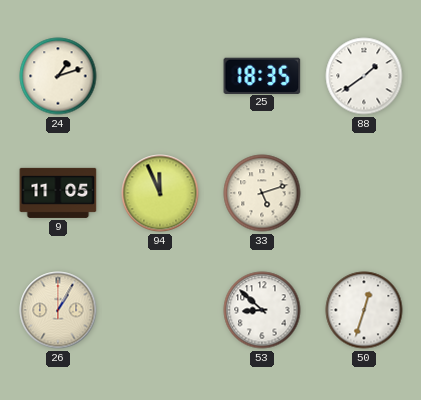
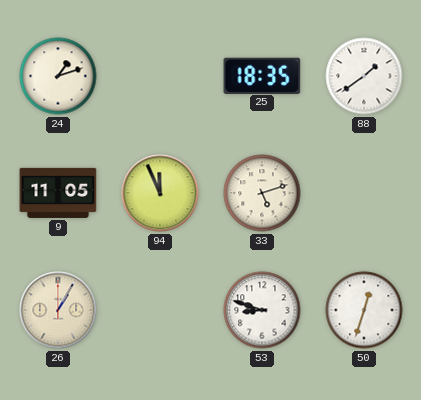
53: 8:52 -> 8:48
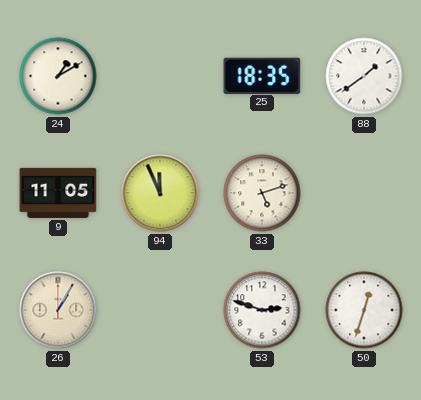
24: 1:12 -> 1:10
53: 8:48 -> 2:48
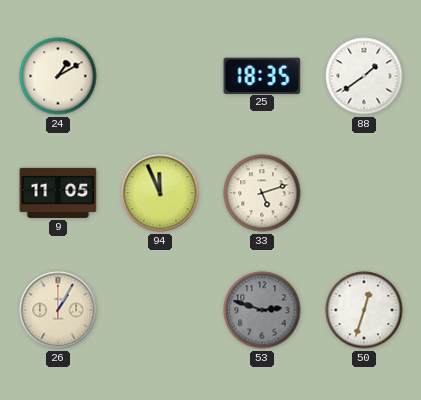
53 dial: white -> grey
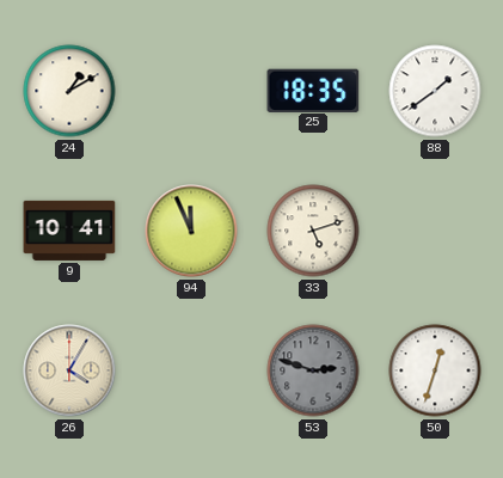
9: 11:05 -> 10:41
26: 1:05 -> 4:05
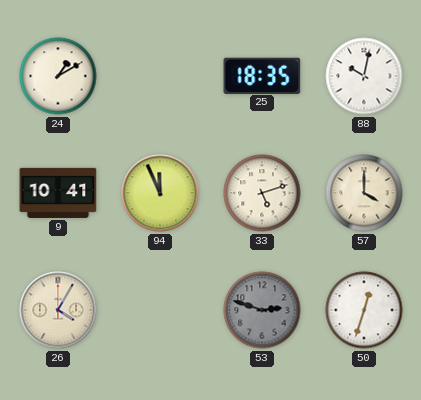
88: 1:39 -> 10:02
57: none -> 4:00
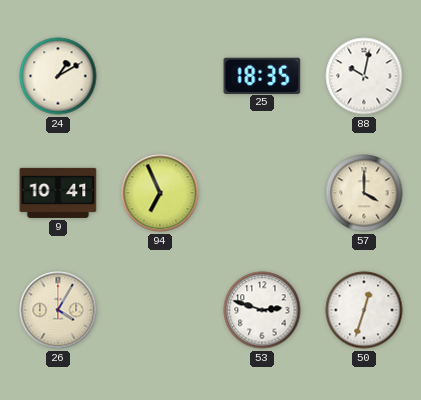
94: 11:56 -> 6:56
33: 5:12 -> none
53 dial: grey -> white
